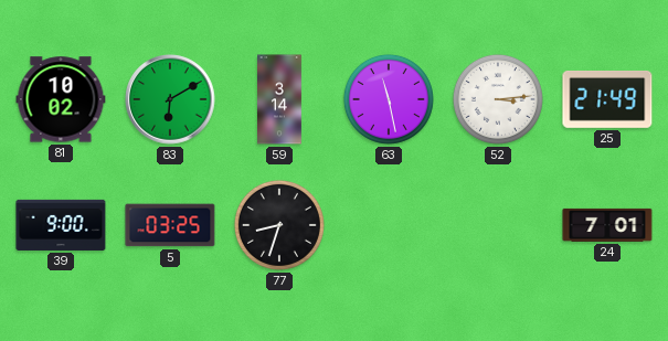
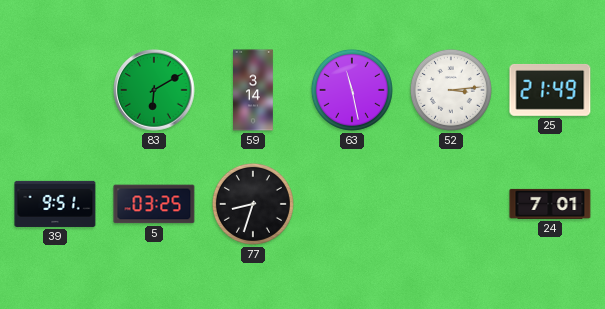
81: 10:02 -> none
39: 9:00 -> 9:51
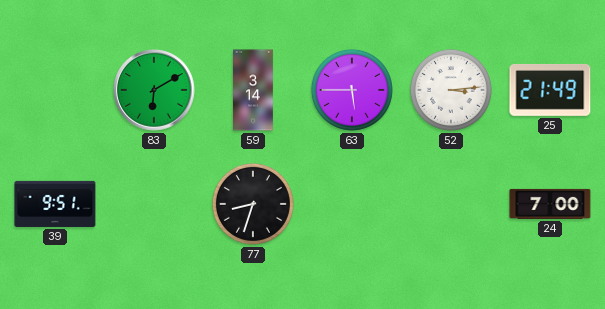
63: 11:28 -> 5:45
5: 03:25 -> none
24: 7:01 -> 7:00
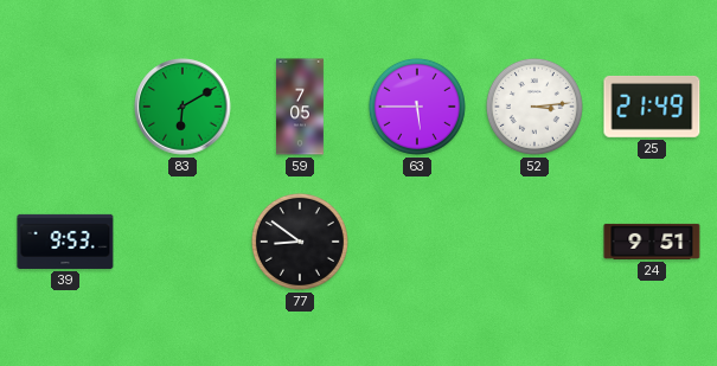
59: 3:14 -> 7:05
39: 9:51 -> 9:53
77: 8:33 -> 8:51
24: 7:00 -> 9:51
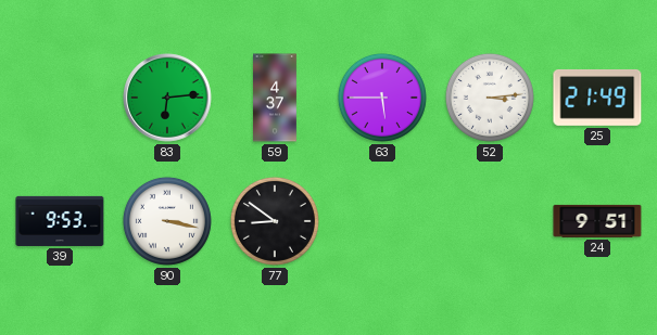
83: 6:10 -> 6:14
59: 7:05 -> 4:37
90: none -> 3:17
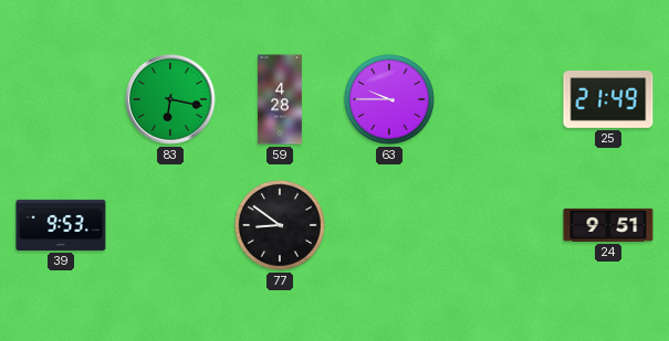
83: 6:14 -> 6:17
59: 4:37 -> 4:28
63: 5:45 -> 9:45
52: 3:14 -> none
90: 3:17 -> none
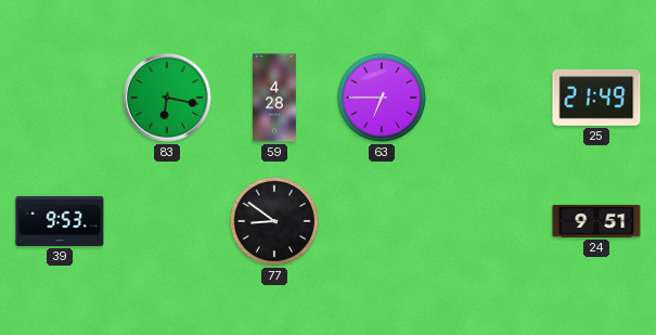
63: 9:45 -> 6:45
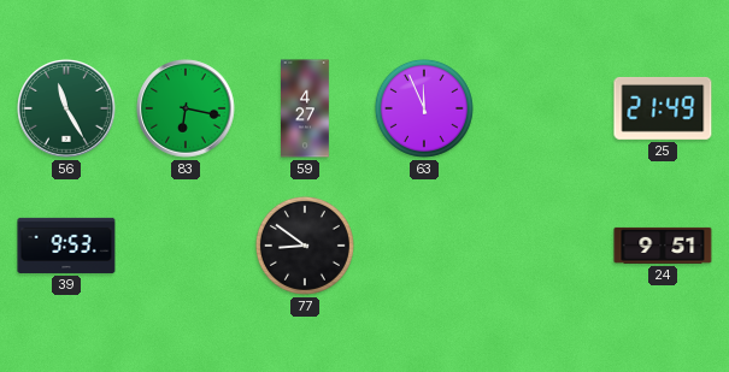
56: none -> 11:25
59: 4:28 -> 4:27
63: 6:45 -> 11:56
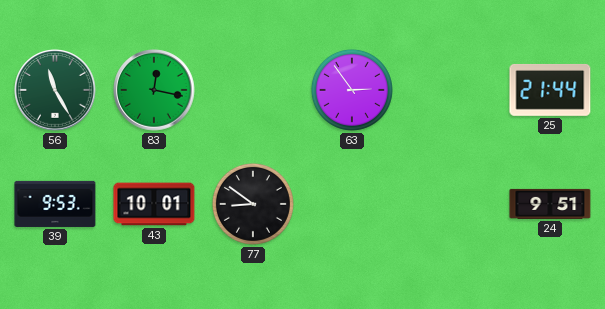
83: 6:17 -> 12:17
59: 4:27 -> none
63: 11:56 -> 2:54
25: 21:49 -> 21:44
43: none -> 10:01
